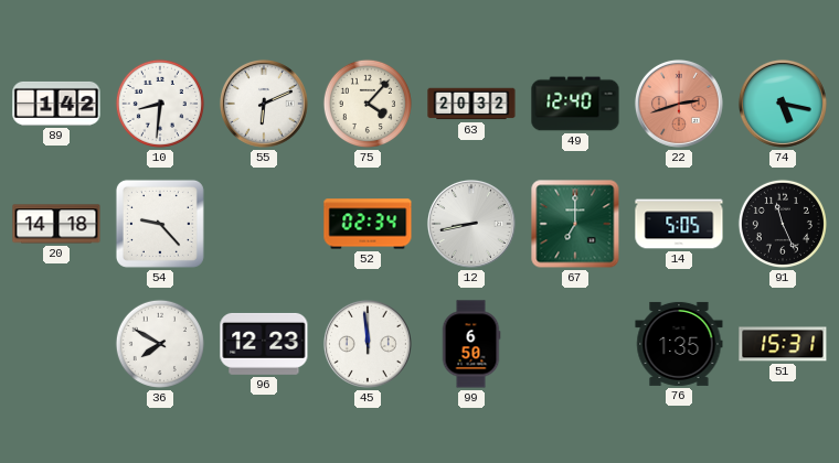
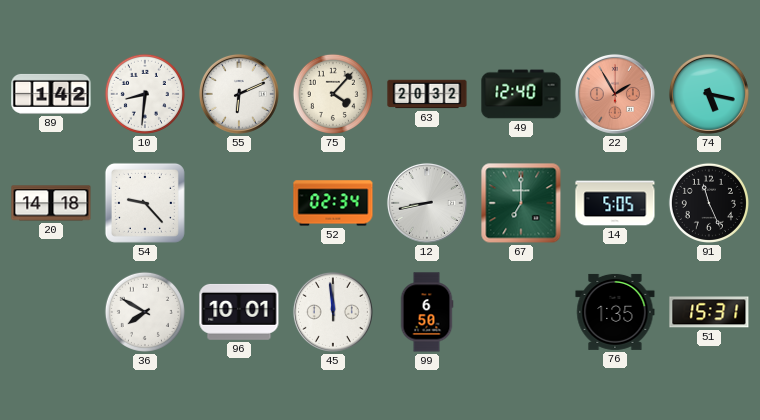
22: 2:42 -> 1:55
96: 12:23 -> 10:01
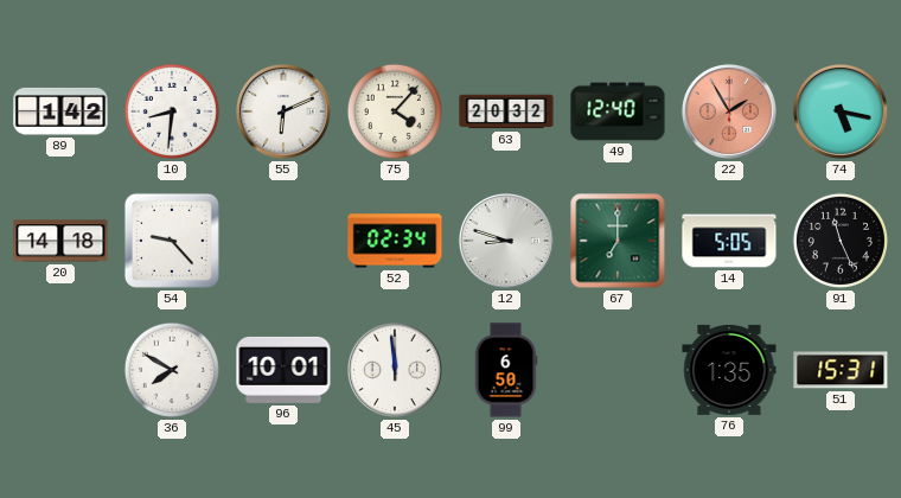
12: 8:43 -> 8:48
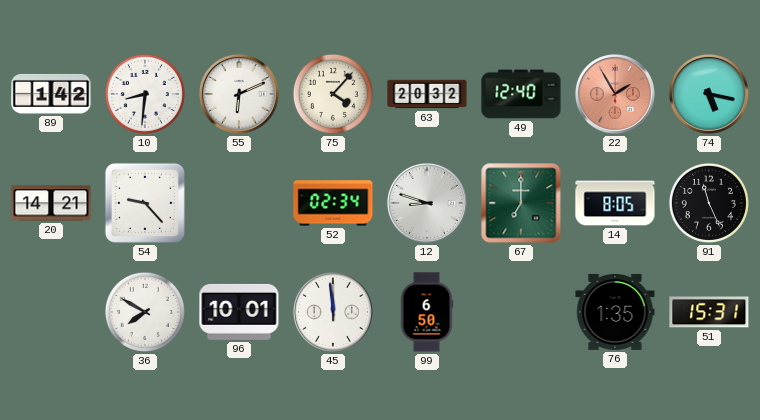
20: 14:18 -> 14:21
14: 5:05 -> 8:05
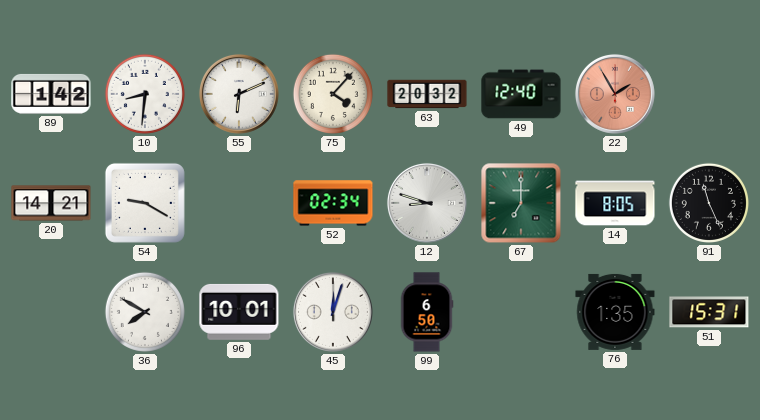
74: 5:17 -> none
54: 9:23 -> 9:20
45: 11:59 -> 12:03
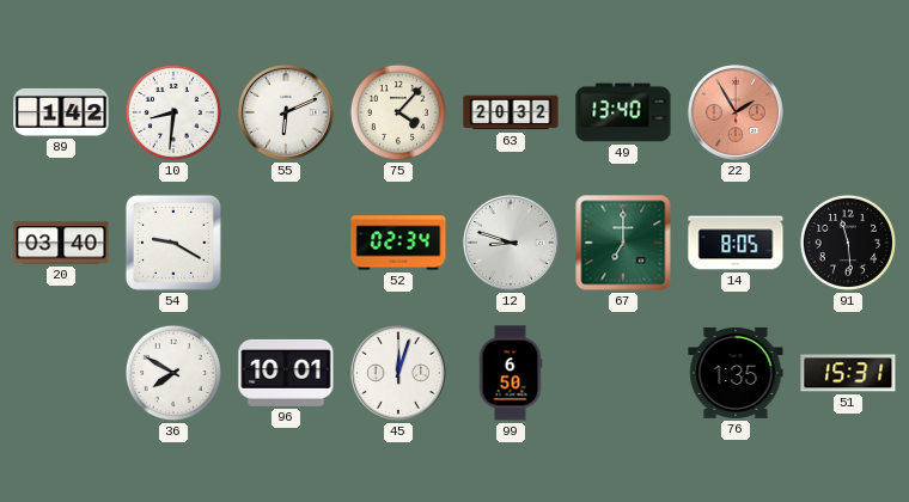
49: 12:40 -> 13:40
20: 14:21 -> 03:40
91: 11:26 -> 11:29
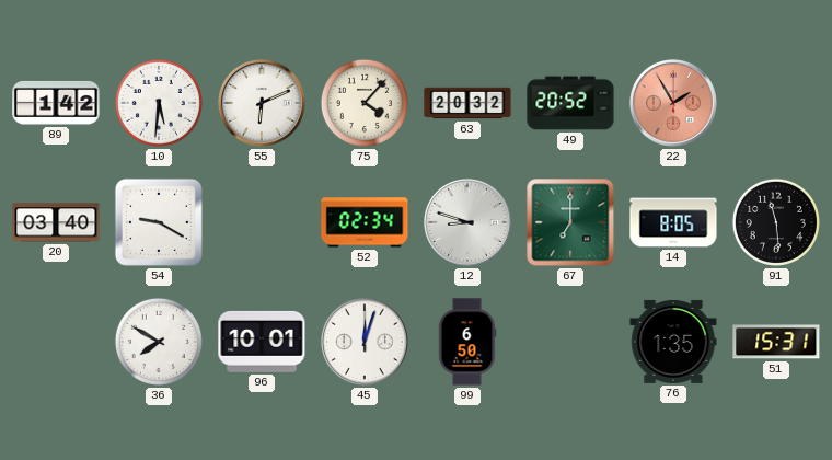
10: 8:31 -> 5:31
49: 13:40 -> 20:52
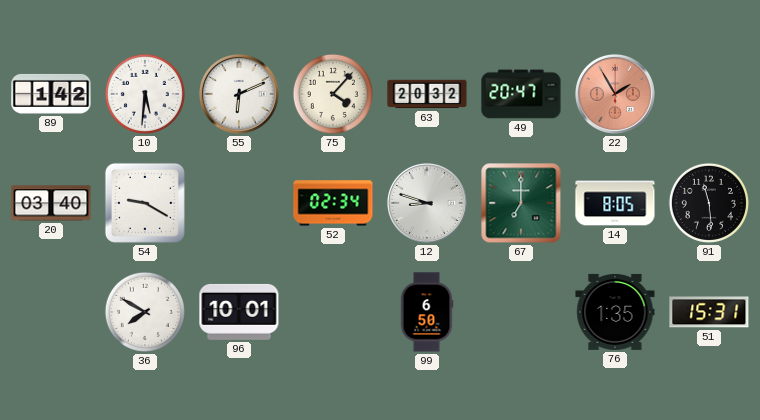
49: 20:52 -> 20:47
45: 12:03 -> none
